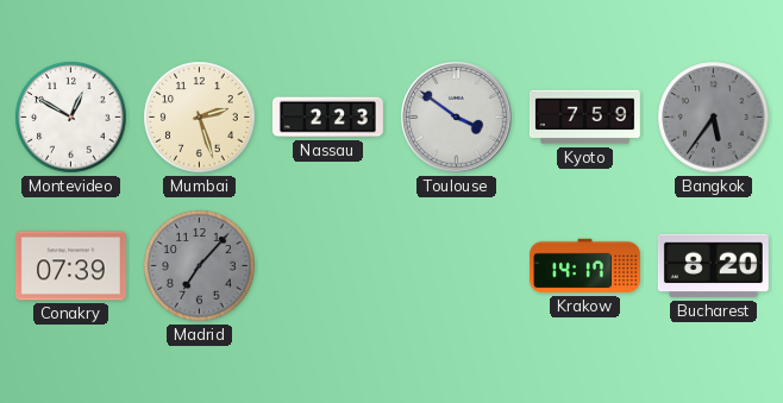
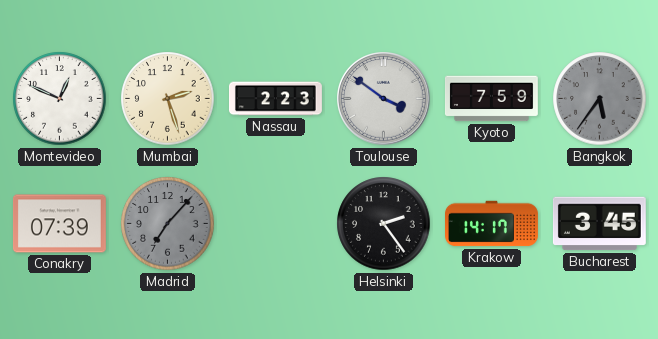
Montevideo: 12:50 -> 12:49
Helsinki: none -> 2:24
Bucharest: 8:20 -> 3:45
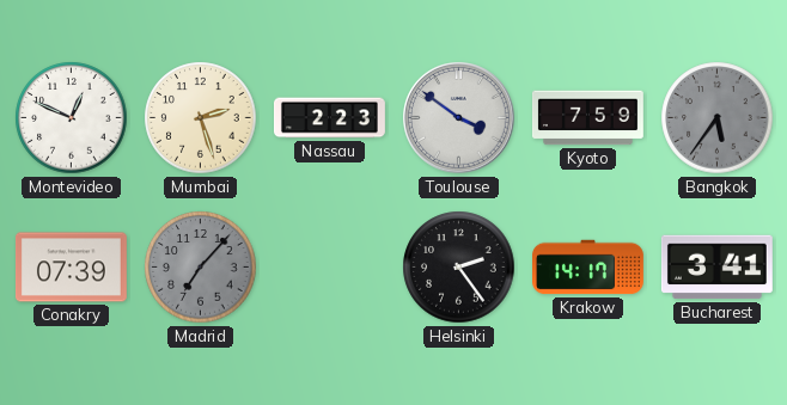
Bucharest: 3:45 -> 3:41
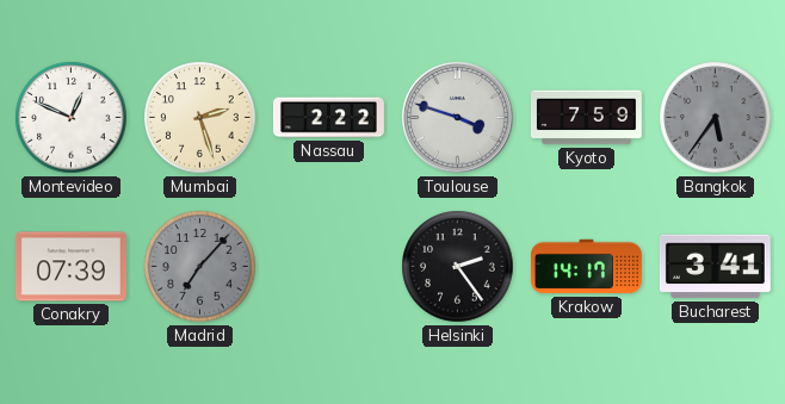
Nassau: 2:23 -> 2:22
Toulouse: 3:51 -> 3:48
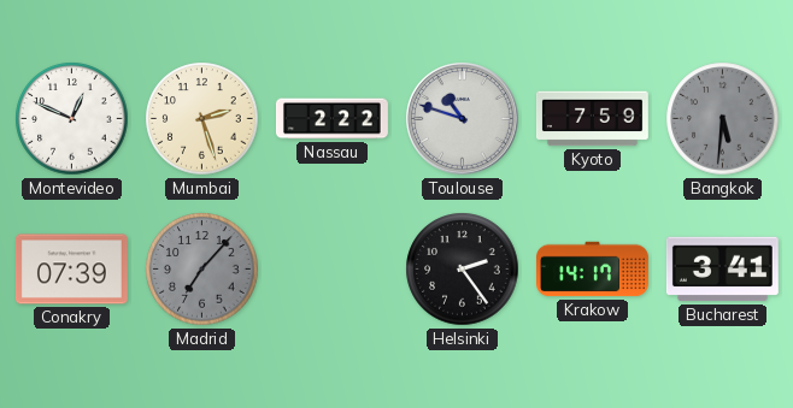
Toulouse: 3:48 -> 10:48
Bangkok: 5:36 -> 5:31
